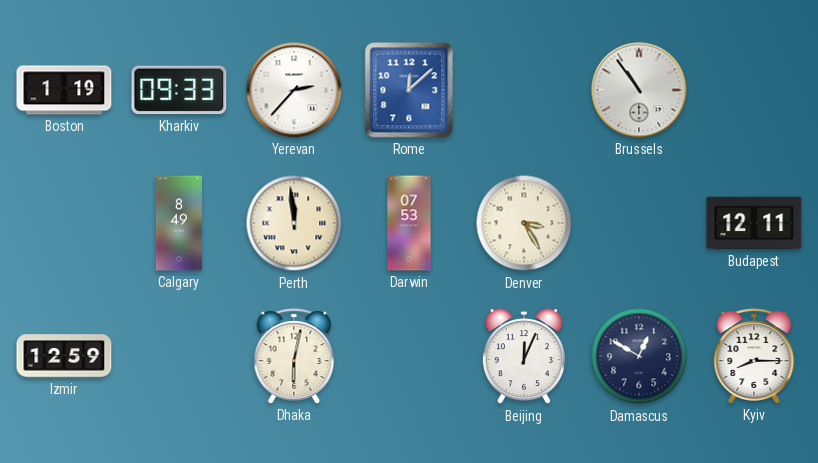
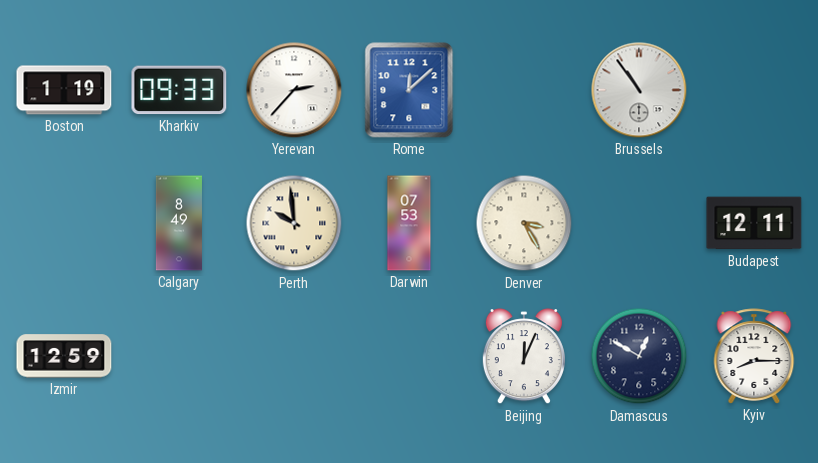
Perth: 11:59 -> 9:59
Dhaka: 6:02 -> none
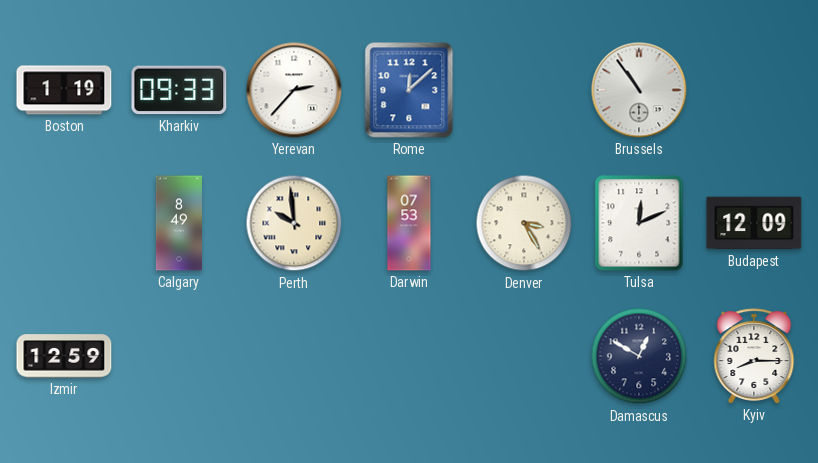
Tulsa: none -> 12:11
Budapest: 12:11 -> 12:09
Beijing: 12:04 -> none
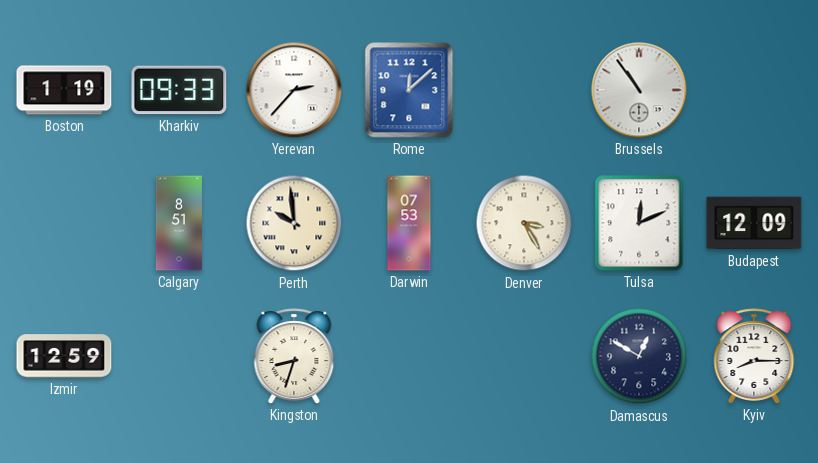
Calgary: 8:49 -> 8:51
Kingston: none -> 8:33
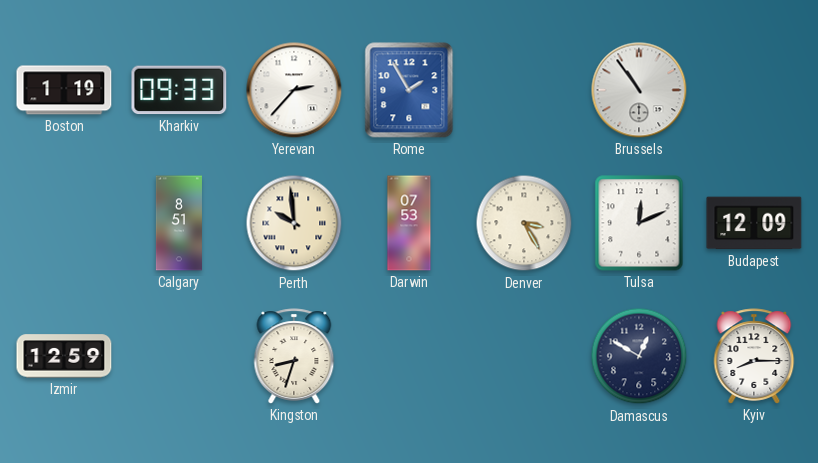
Rome: 12:08 -> 1:55
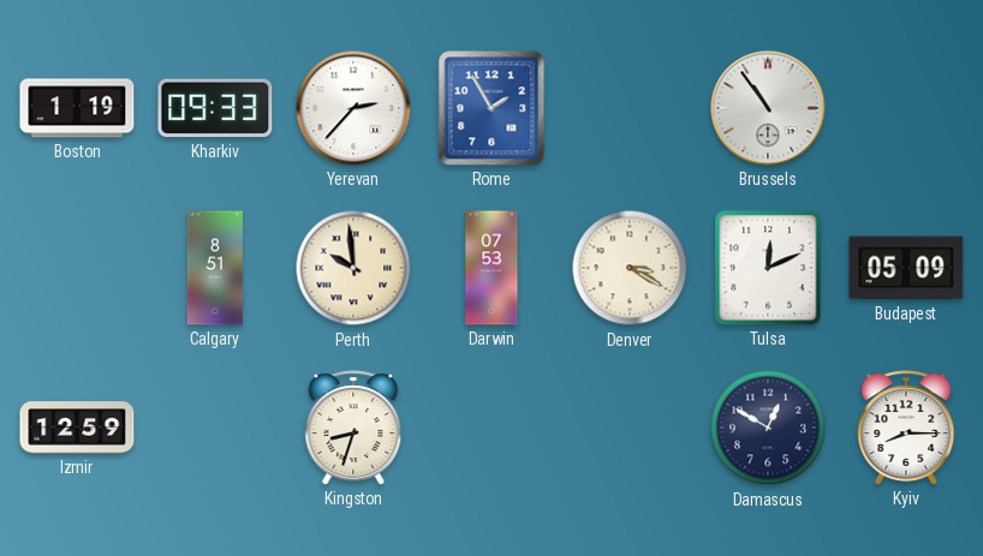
Denver: 3:25 -> 3:20
Budapest: 12:09 -> 05:09
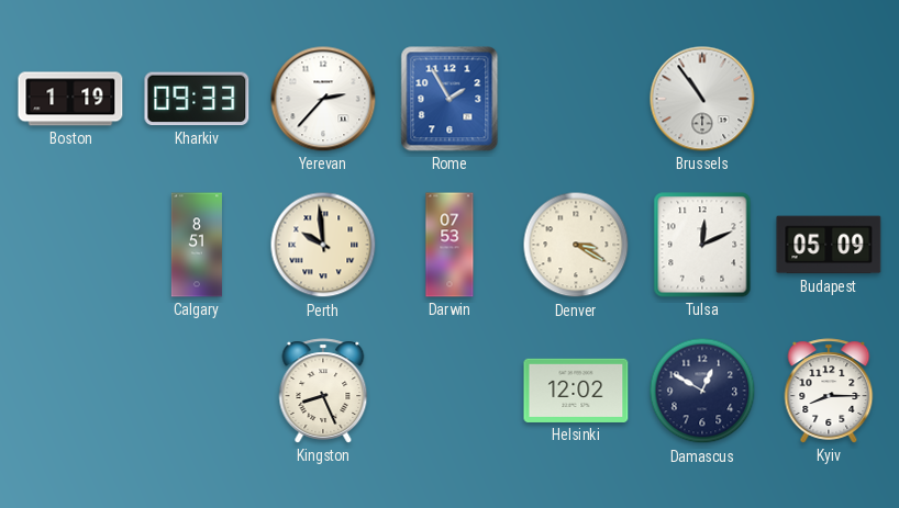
Izmir: 12:59 -> none
Kingston: 8:33 -> 8:26
Helsinki: none -> 12:02
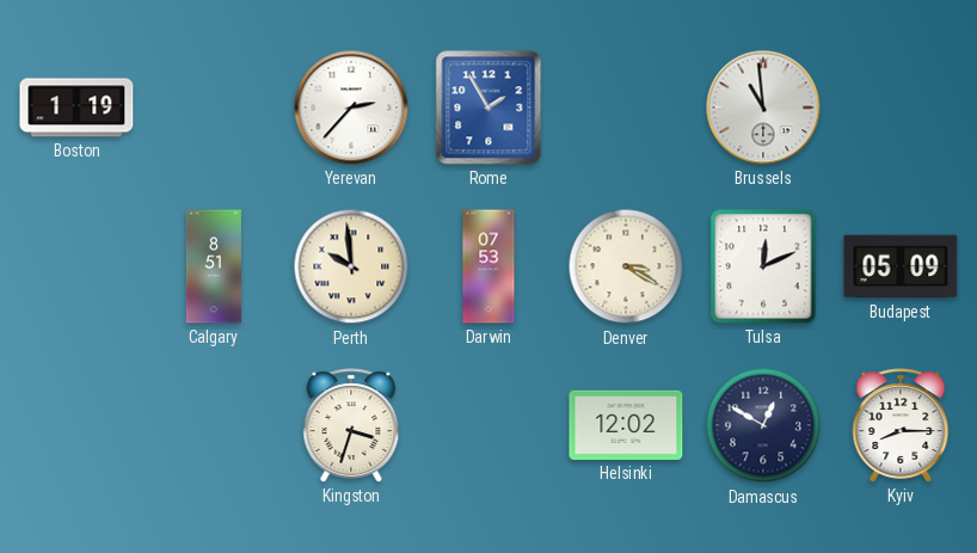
Kharkiv: 09:33 -> none
Brussels: 10:54 -> 10:59
Kingston: 8:26 -> 3:33
